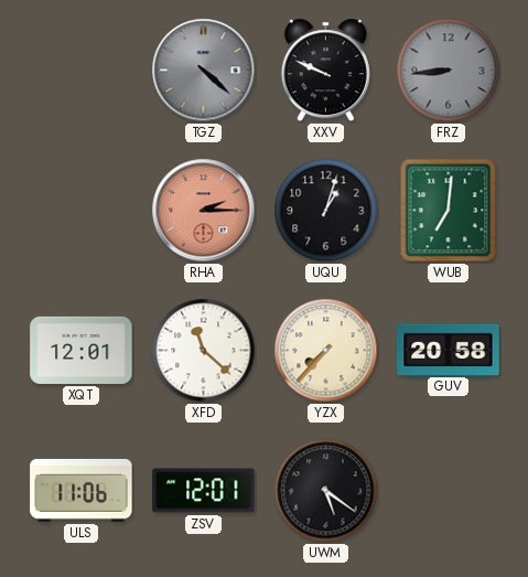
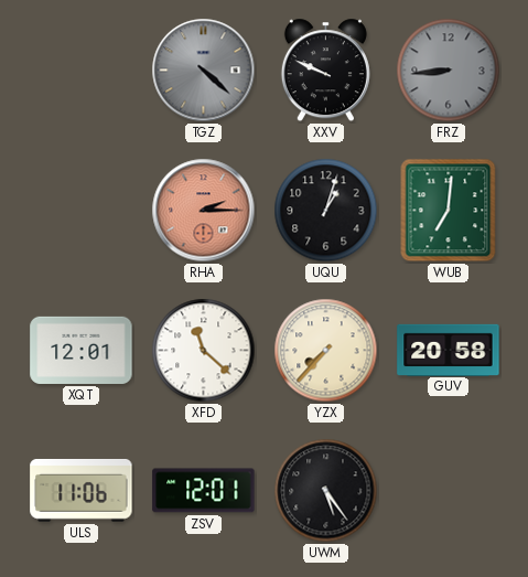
UWM: 5:21 -> 5:24
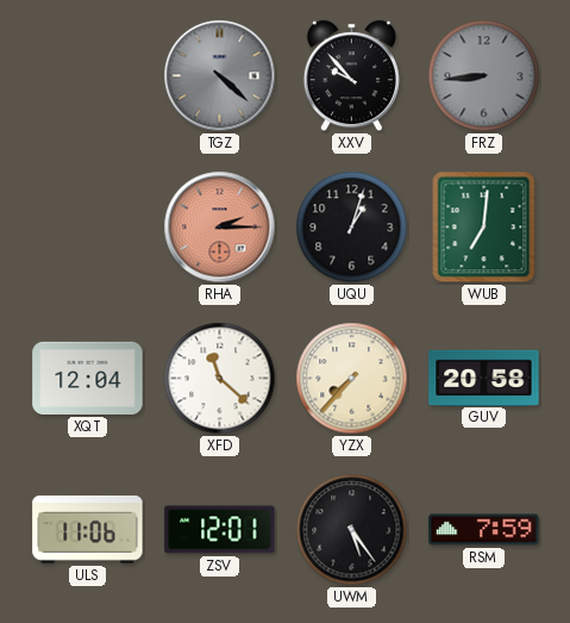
XXV: 9:49 -> 9:53
XQT: 12:01 -> 12:04
RSM: none -> 7:59
